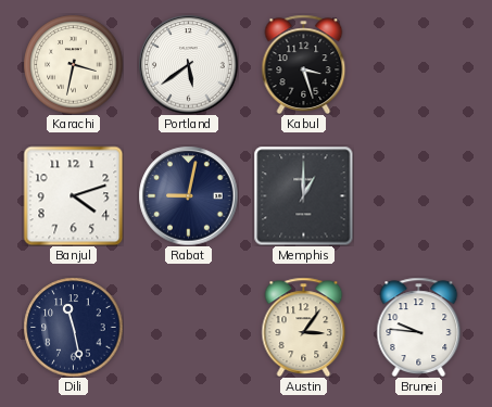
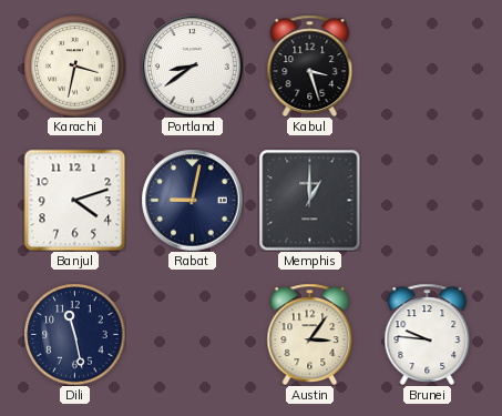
Portland: 5:39 -> 8:39
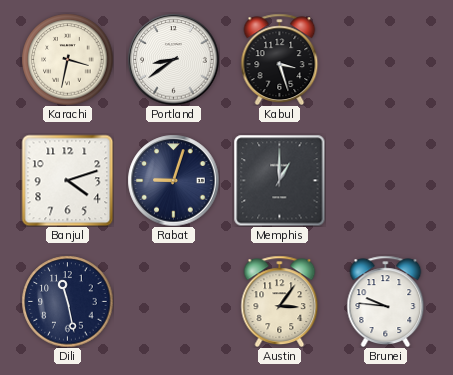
Rabat: 9:02 -> 9:03
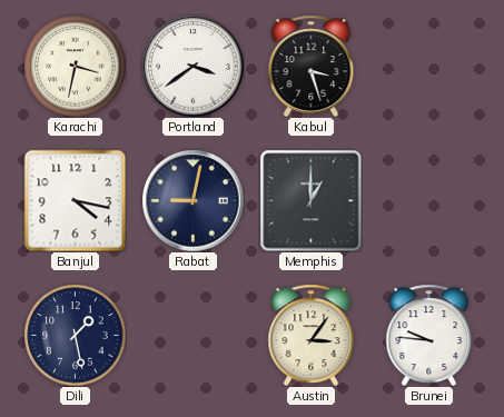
Portland: 8:39 -> 3:39
Banjul: 4:12 -> 4:17
Rabat: 9:03 -> 9:02
Dili: 11:28 -> 1:28
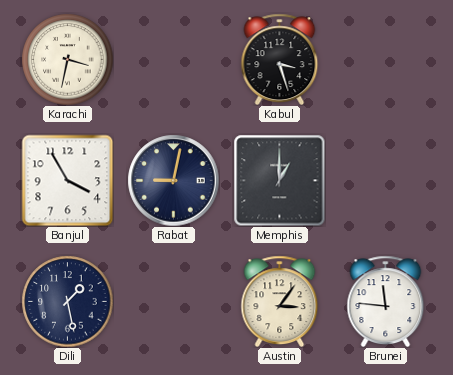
Portland: 3:39 -> none
Banjul: 4:17 -> 3:55
Brunei: 9:46 -> 11:46
